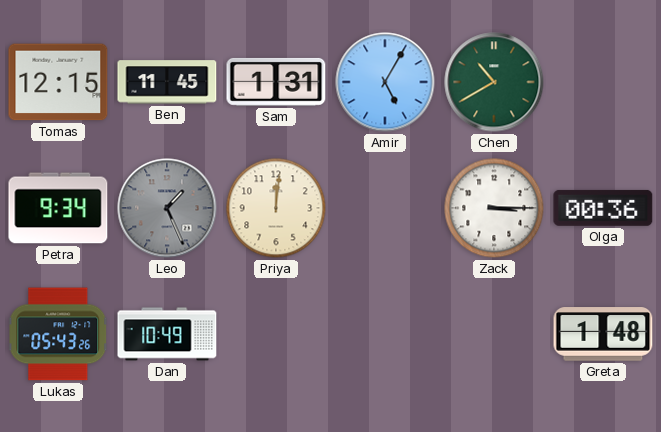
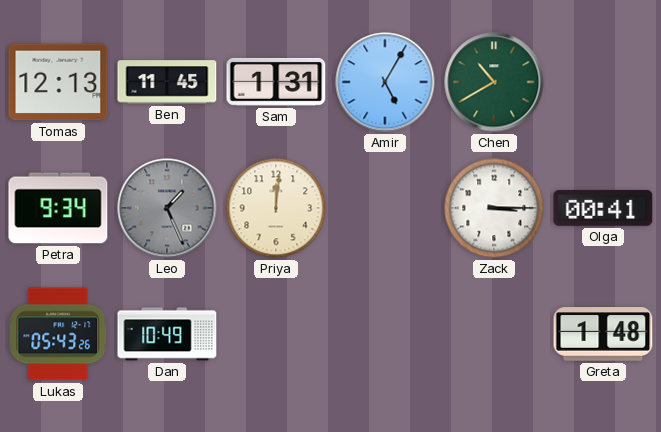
Tomas: 12:15 -> 12:13
Olga: 00:36 -> 00:41
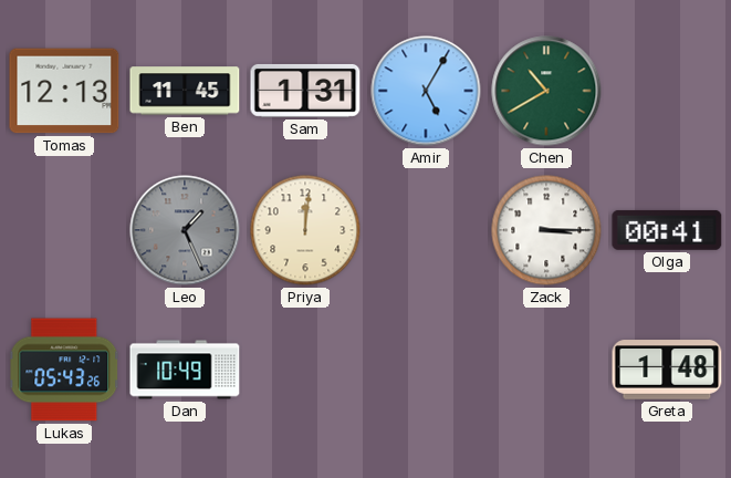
Petra: 9:34 -> none
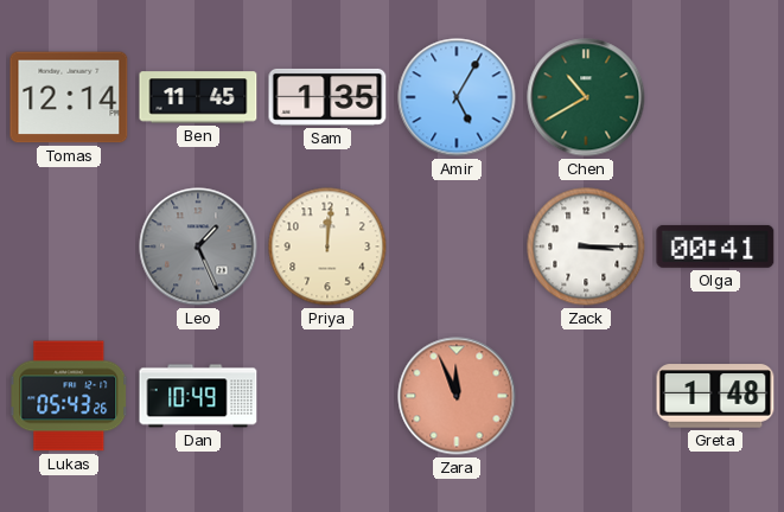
Tomas: 12:13 -> 12:14
Sam: 1:31 -> 1:35
Zara: none -> 11:56
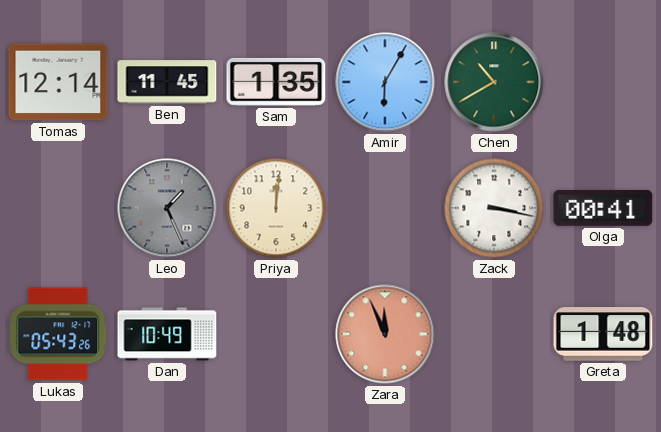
Amir: 5:05 -> 6:05
Zack: 3:15 -> 3:17
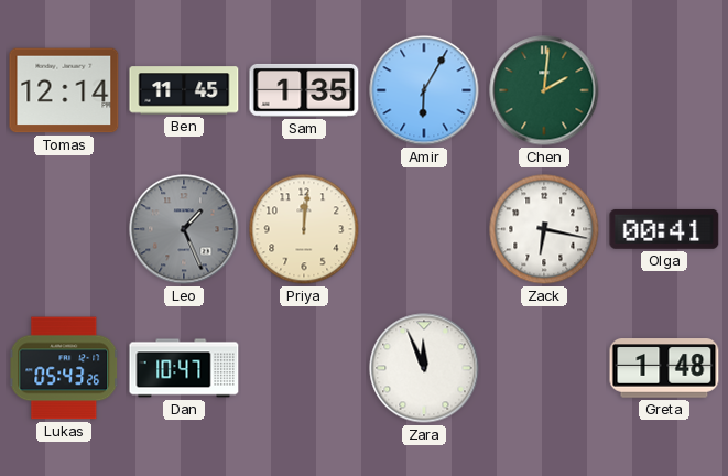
Chen: 10:40 -> 2:01
Zack: 3:17 -> 6:17
Dan: 10:49 -> 10:47
Zara dial: salmon -> white
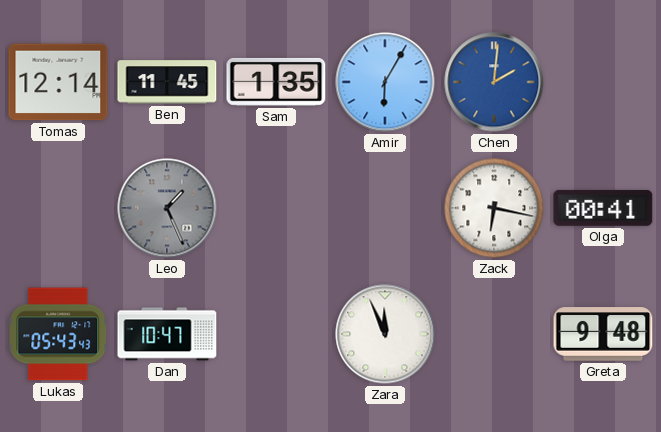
Chen dial: green -> blue
Priya: 12:01 -> none
Lukas: 05:43:26 -> 05:43:43
Greta: 1:48 -> 9:48
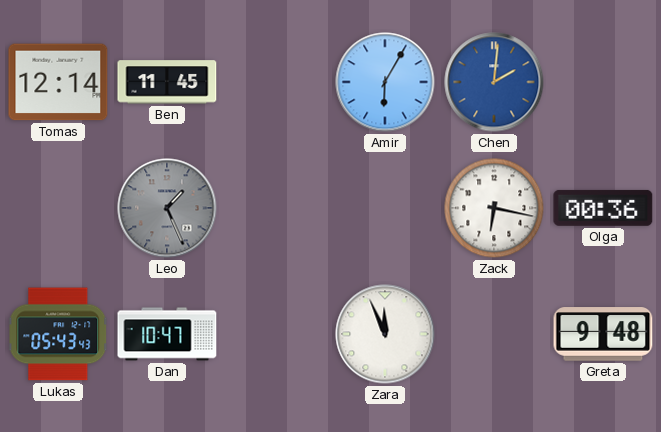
Sam: 1:35 -> none
Olga: 00:41 -> 00:36
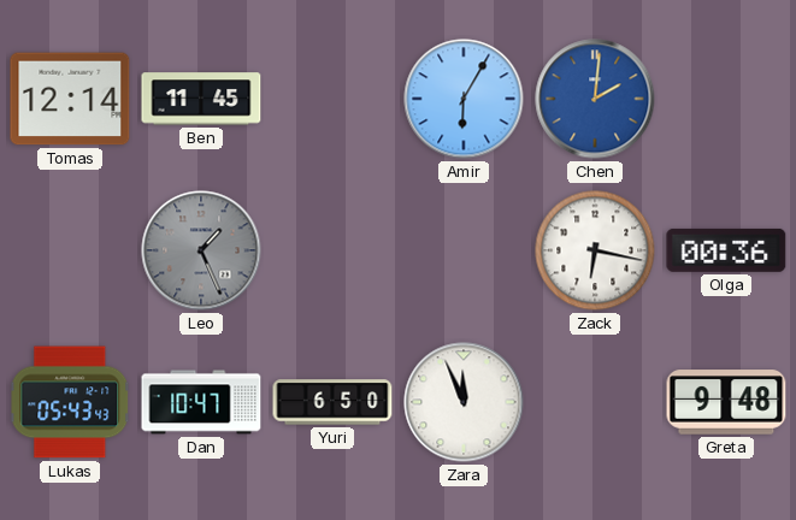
Yuri: none -> 6:50
